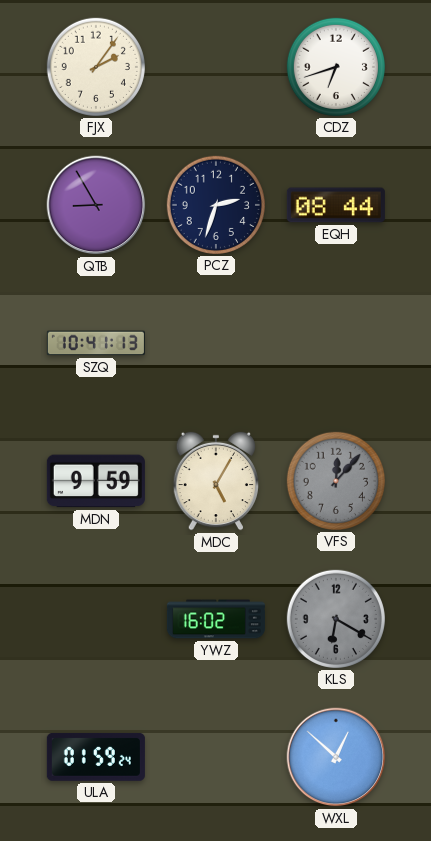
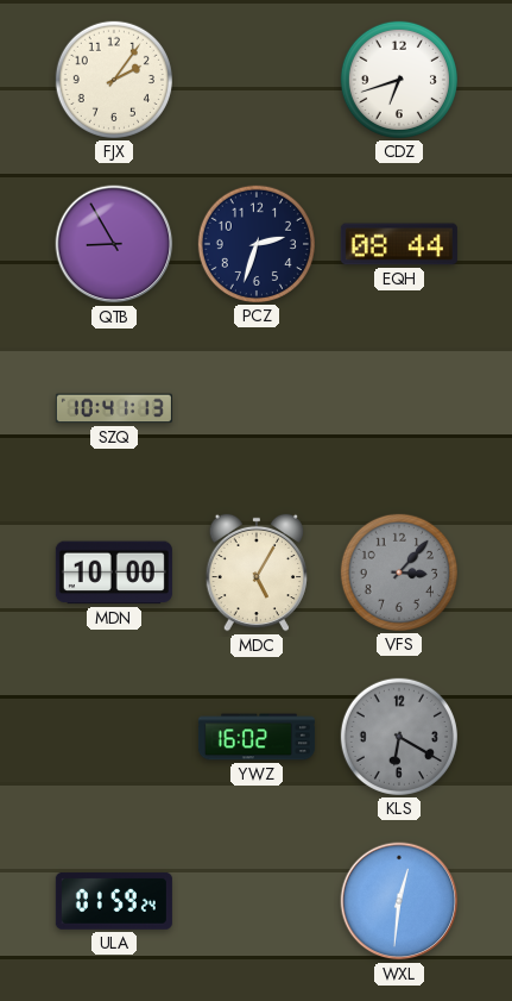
MDN: 9:59 -> 10:00
VFS: 12:07 -> 3:07
WXL: 12:52 -> 12:31
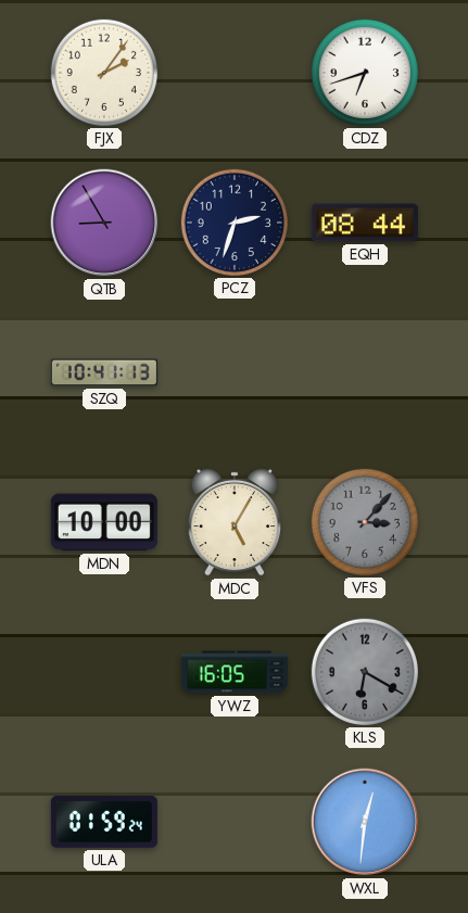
YWZ: 16:02 -> 16:05
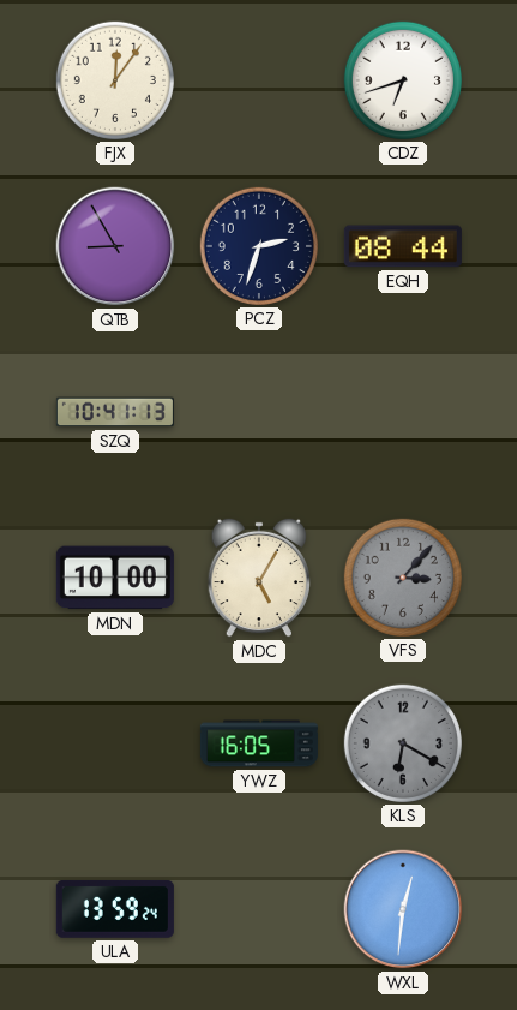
FJX: 2:06 -> 12:06
ULA: 01:59 -> 13:59
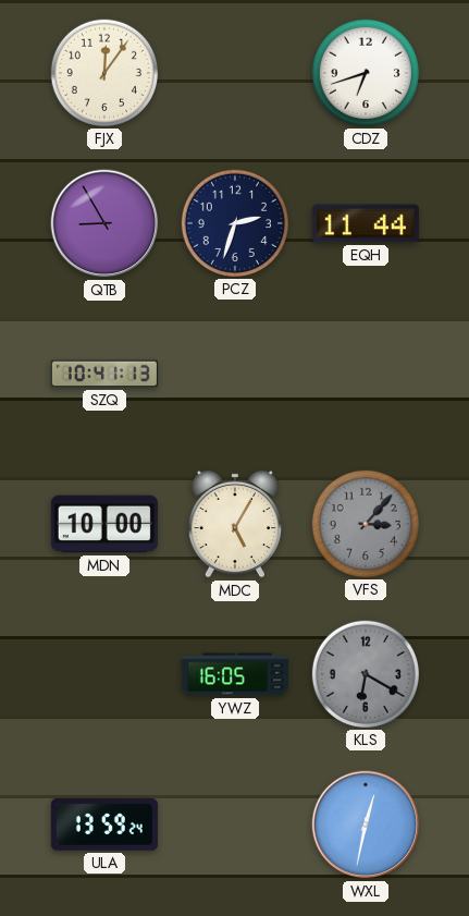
EQH: 08:44 -> 11:44
WXL: 12:31 -> 12:32
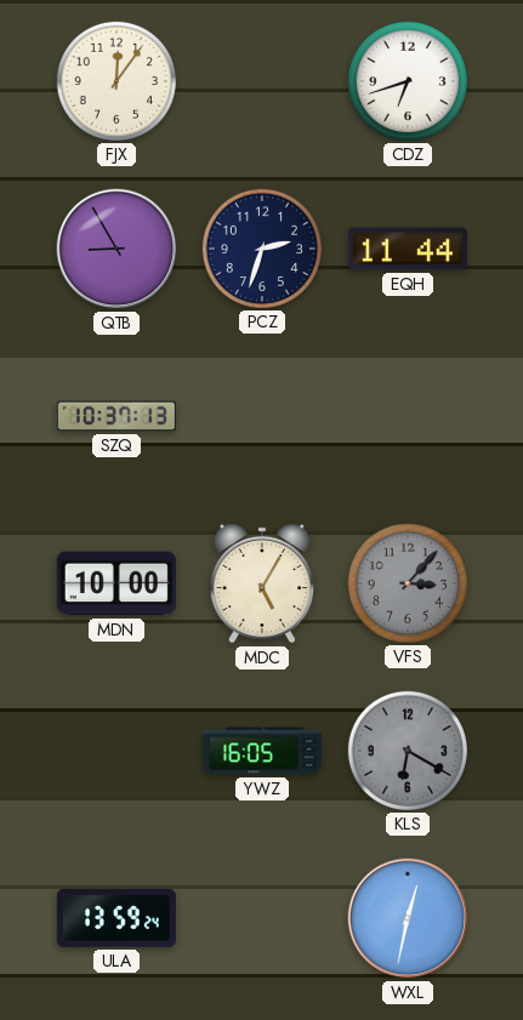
SZQ: 10:41 -> 10:37
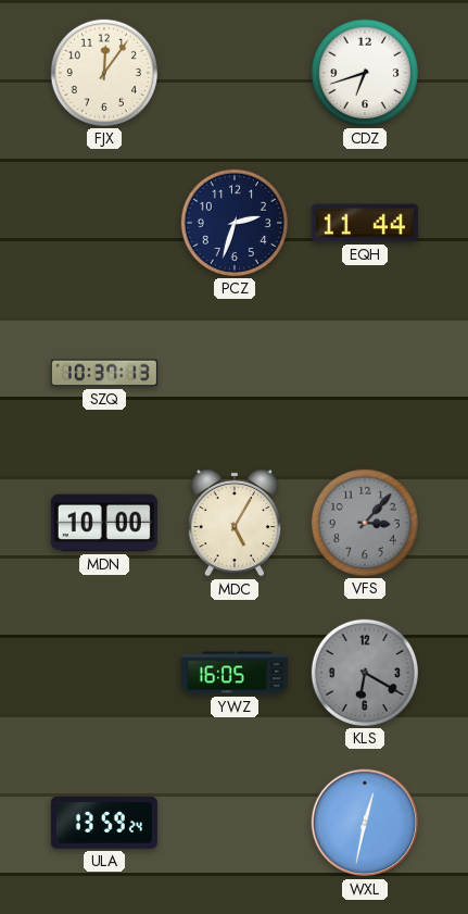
QTB: 8:55 -> none
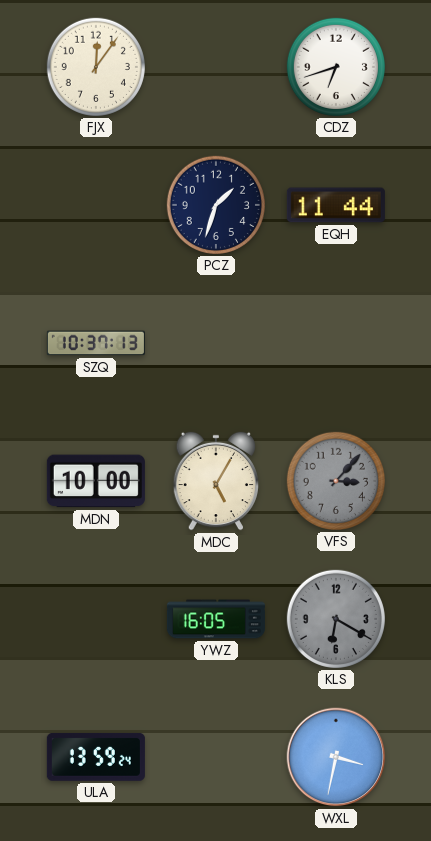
PCZ: 2:33 -> 1:33
WXL: 12:32 -> 3:32
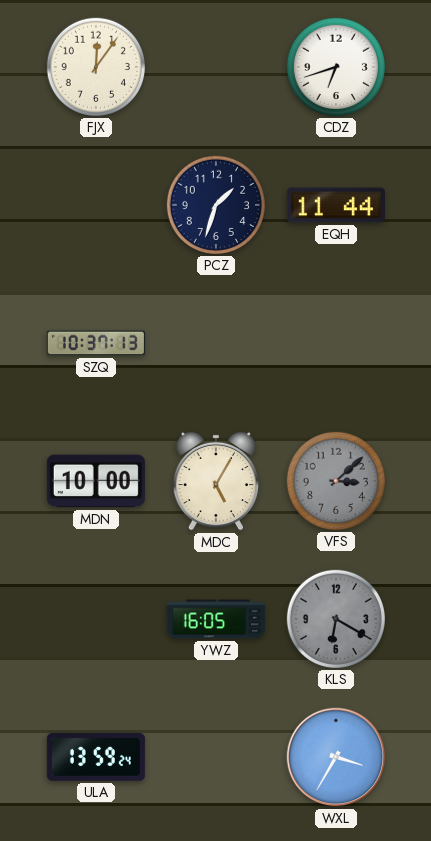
VFS: 3:07 -> 3:08
WXL: 3:32 -> 3:35
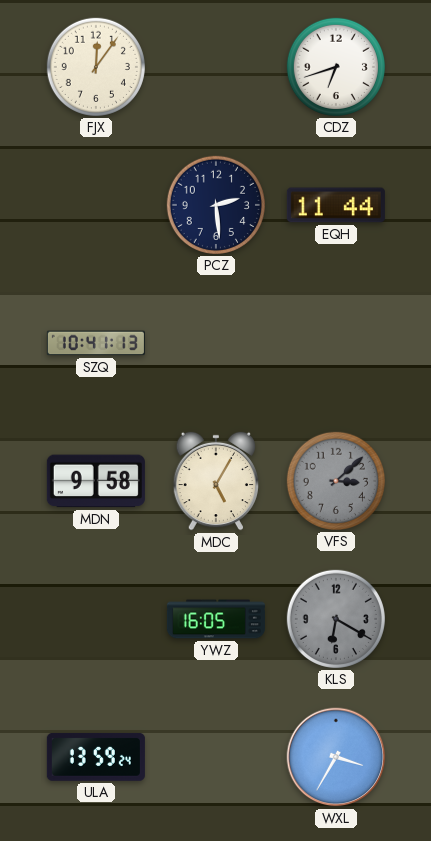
PCZ: 1:33 -> 2:29
SZQ: 10:37 -> 10:41
MDN: 10:00 -> 9:58
